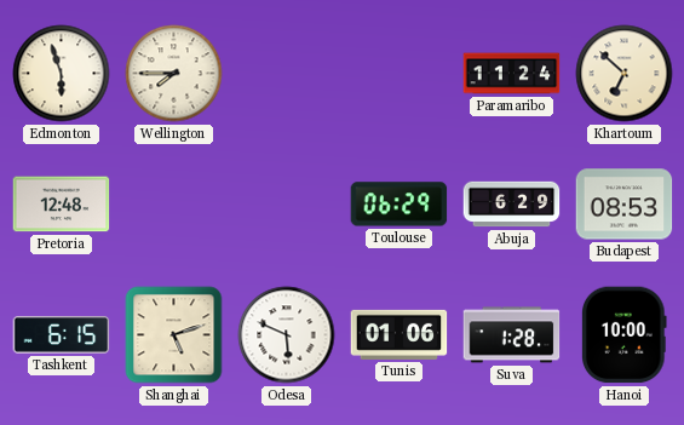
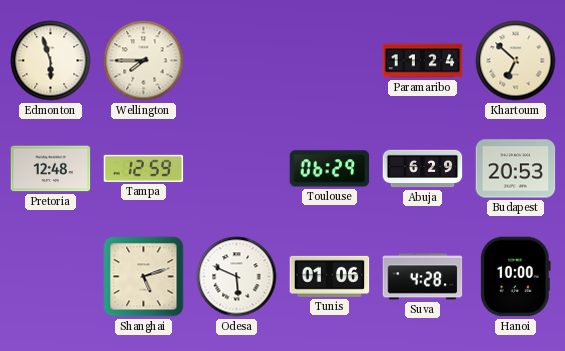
Tampa: none -> 12:59
Budapest: 08:53 -> 20:53
Tashkent: 6:15 -> none
Suva: 1:28 -> 4:28
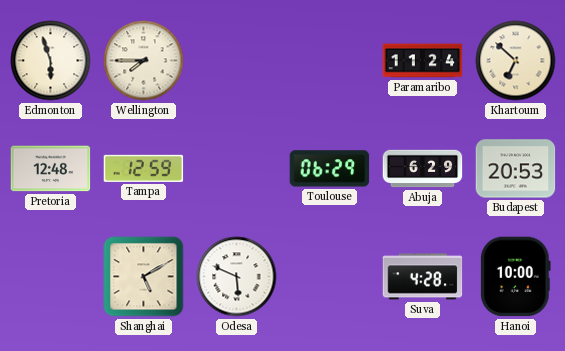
Shanghai: 5:12 -> 5:10
Tunis: 01:06 -> none
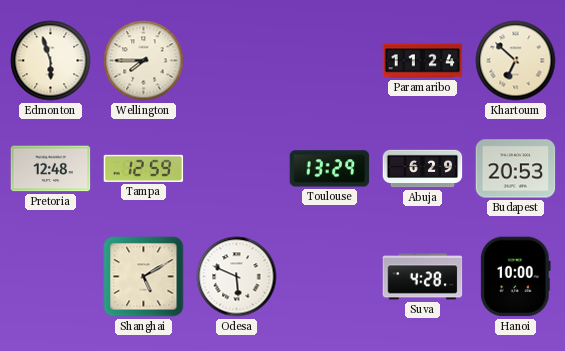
Toulouse: 06:29 -> 13:29
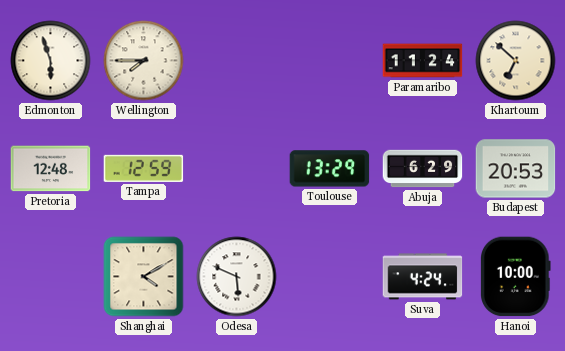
Shanghai: 5:10 -> 4:10
Suva: 4:28 -> 4:24
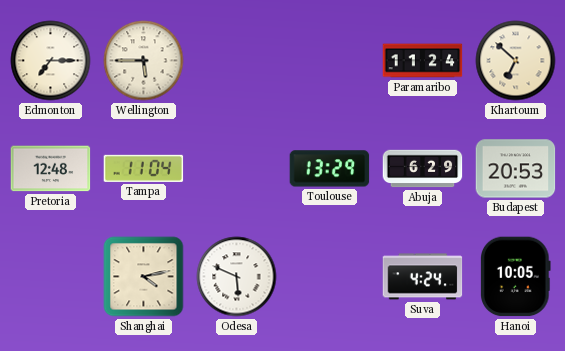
Edmonton: 5:57 -> 7:15
Wellington: 7:45 -> 5:45
Tampa: 12:59 -> 11:04
Shanghai: 4:10 -> 4:13
Hanoi: 10:00 -> 10:05
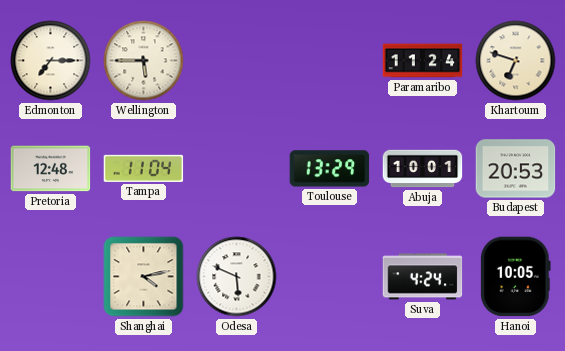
Khartoum: 6:52 -> 6:48
Abuja: 6:29 -> 10:01
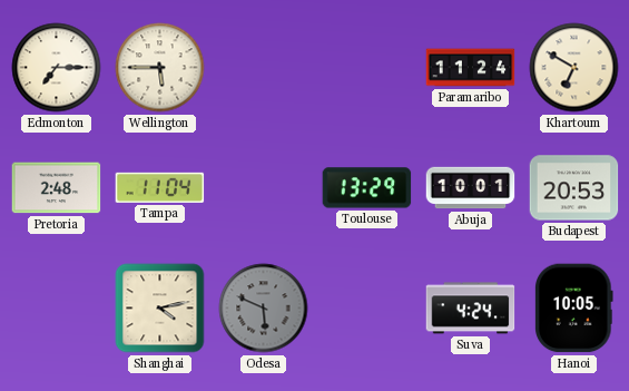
Khartoum: 6:48 -> 6:50
Pretoria: 12:48 -> 2:48
Odesa dial: white -> grey
